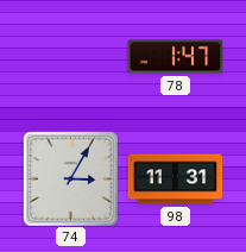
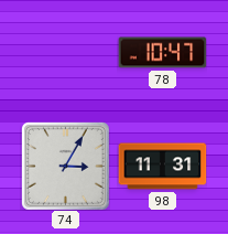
78: 1:47 -> 10:47
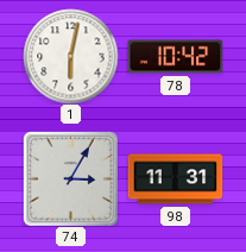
1: none -> 6:02
78: 10:47 -> 10:42
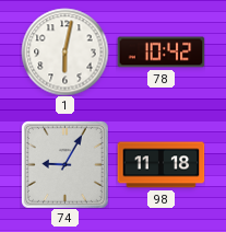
74: 3:05 -> 9:05
98: 11:31 -> 11:18
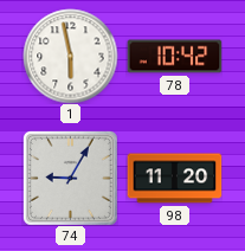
1: 6:02 -> 5:58
98: 11:18 -> 11:20
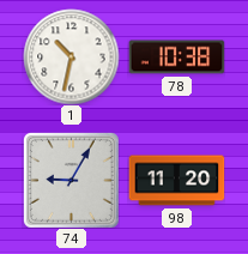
1: 5:58 -> 10:32
78: 10:42 -> 10:38
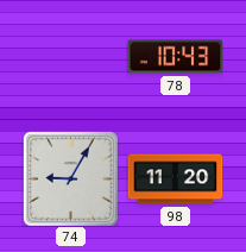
1: 10:32 -> none
78: 10:38 -> 10:43
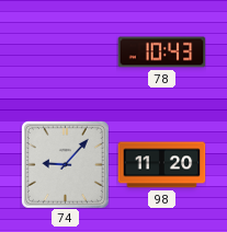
74: 9:05 -> 9:07
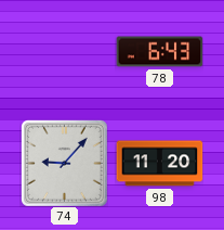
78: 10:43 -> 6:43
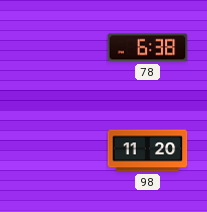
78: 6:43 -> 6:38
74: 9:07 -> none
